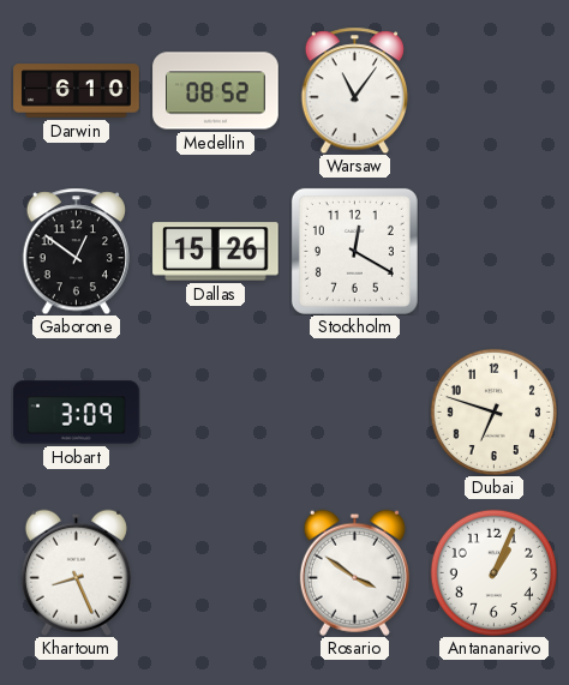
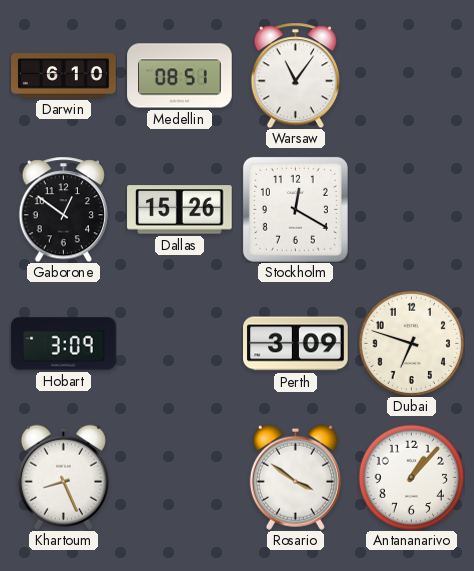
Medellin: 08:52 -> 08:51
Perth: none -> 3:09
Antananarivo: 1:04 -> 1:07
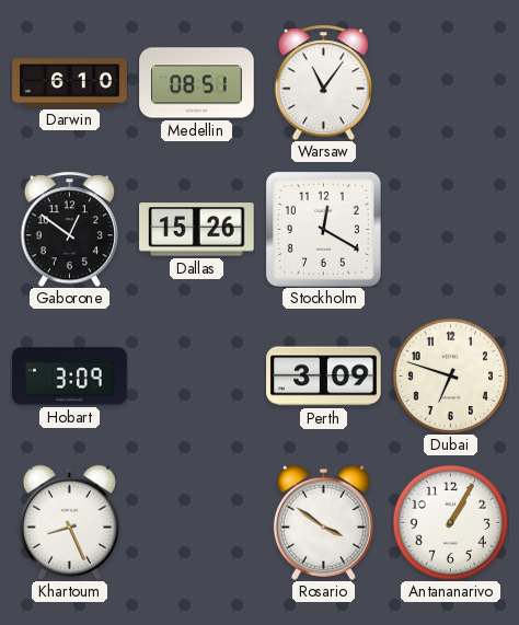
Antananarivo: 1:07 -> 1:05
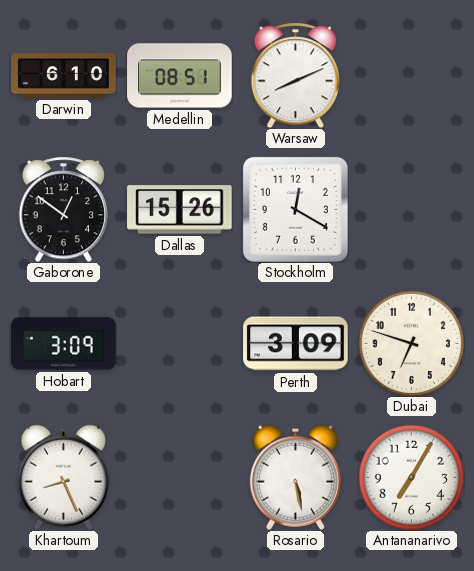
Warsaw: 11:06 -> 8:11
Rosario: 3:51 -> 5:28
Antananarivo: 1:05 -> 7:05
